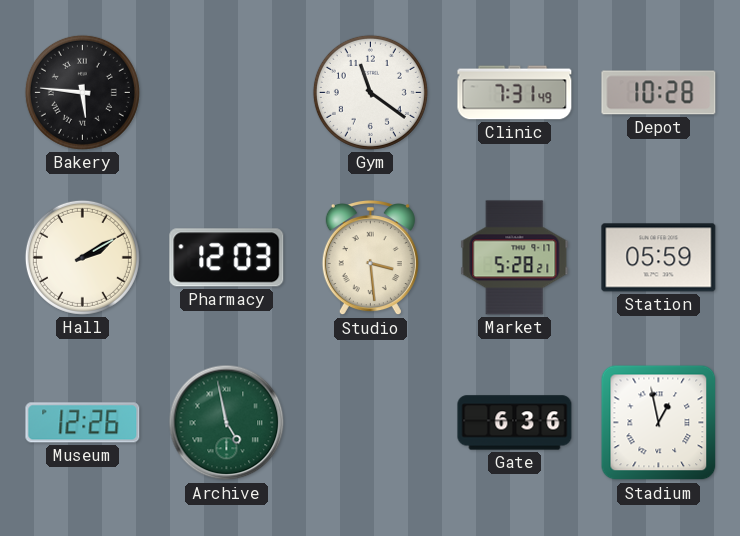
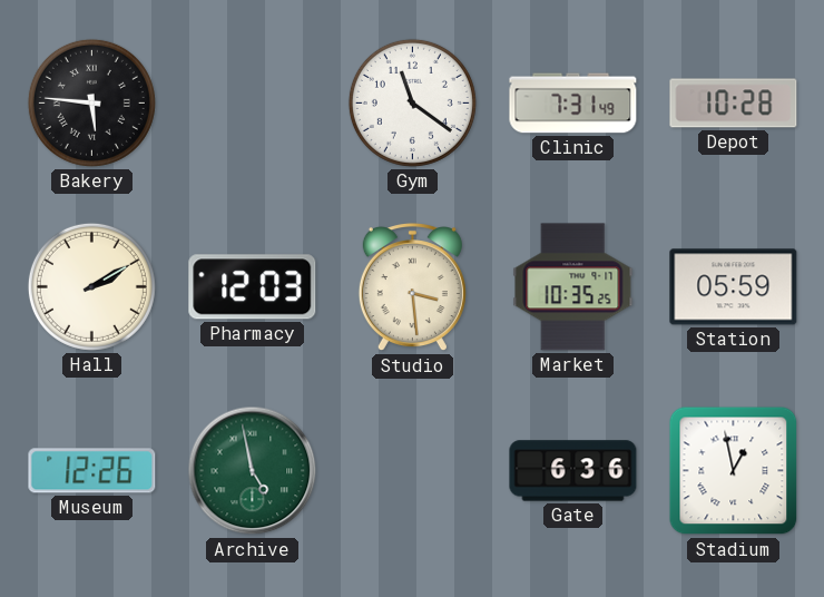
Market: 5:28 -> 10:35
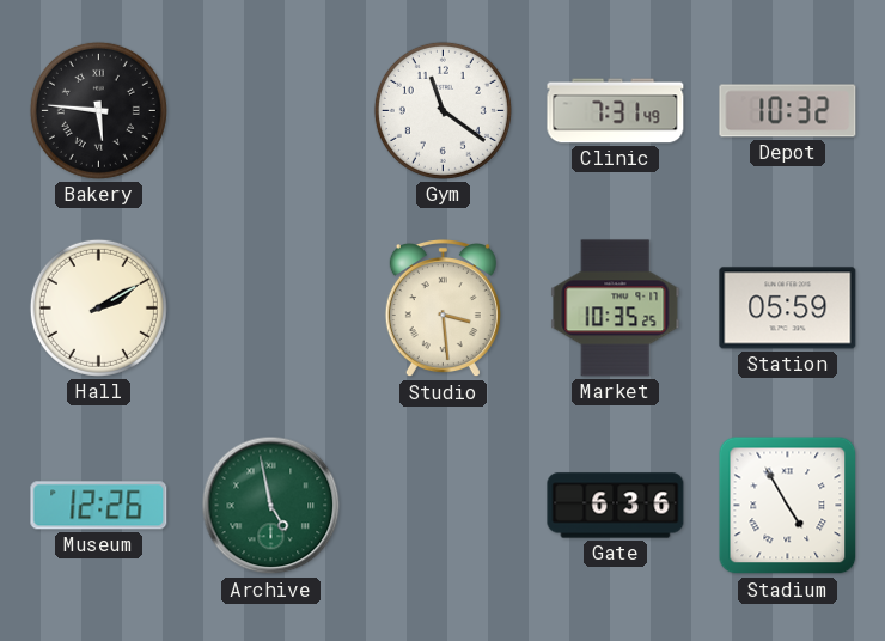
Depot: 10:28 -> 10:32
Pharmacy: 12:03 -> none
Stadium: 12:58 -> 4:55
